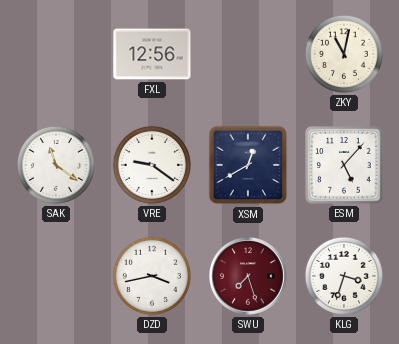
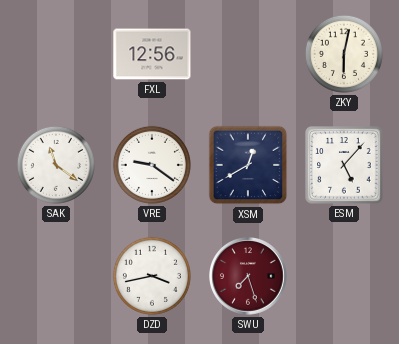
ZKY: 11:02 -> 6:02
KLG: 3:33 -> none
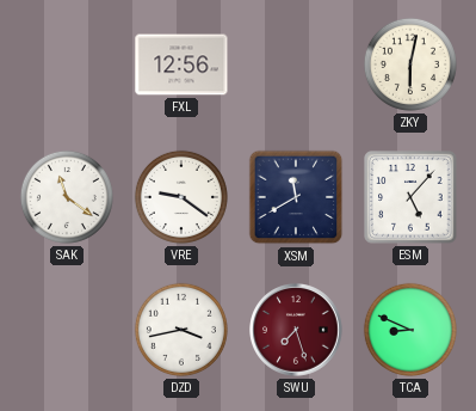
XSM: 12:40 -> 11:40
TCA: none -> 8:49
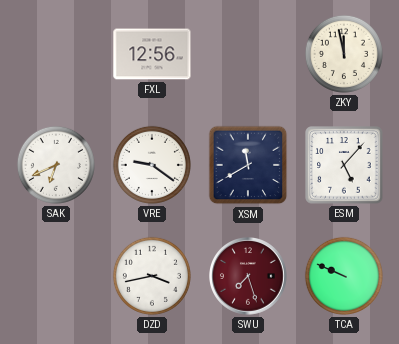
ZKY: 6:02 -> 11:58
SAK: 11:21 -> 6:41
TCA: 8:49 -> 9:49
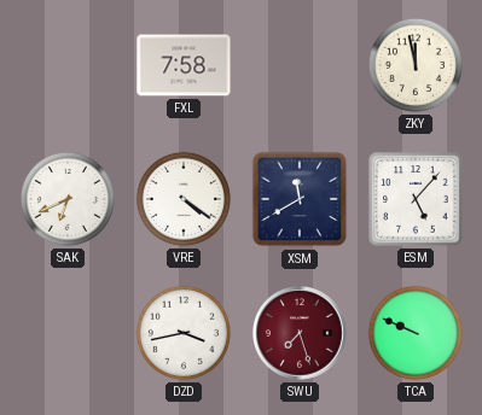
FXL: 12:56 -> 7:58
VRE: 9:21 -> 4:21
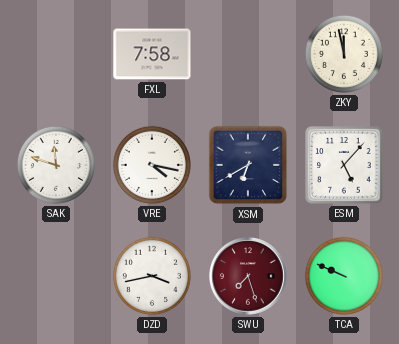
SAK: 6:41 -> 11:48
VRE: 4:21 -> 4:17
XSM: 11:40 -> 6:40
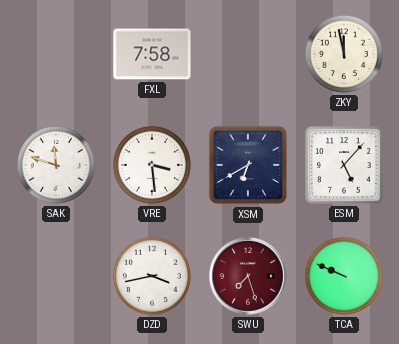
VRE: 4:17 -> 3:29
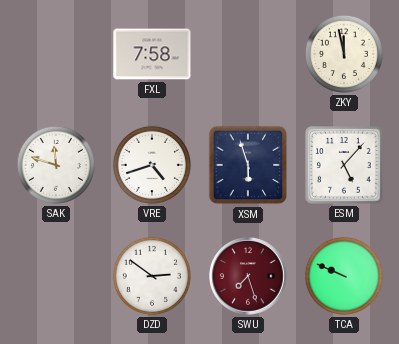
VRE: 3:29 -> 4:42
XSM: 6:40 -> 5:57
DZD: 3:43 -> 2:51
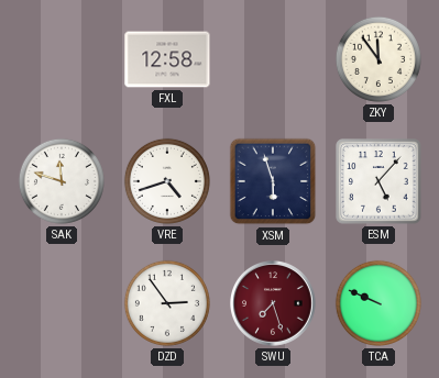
FXL: 7:58 -> 12:58
ZKY: 11:58 -> 11:54
DZD: 2:51 -> 2:54
